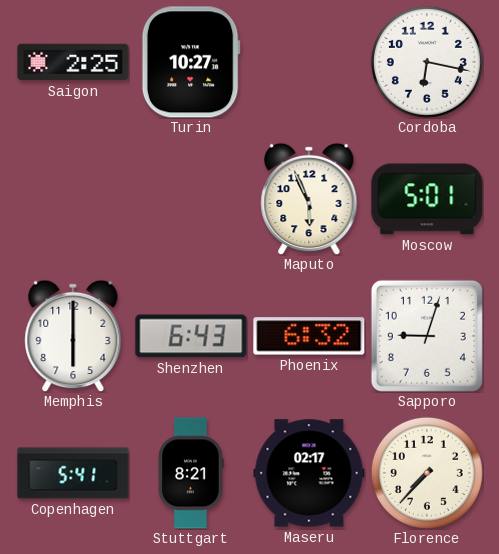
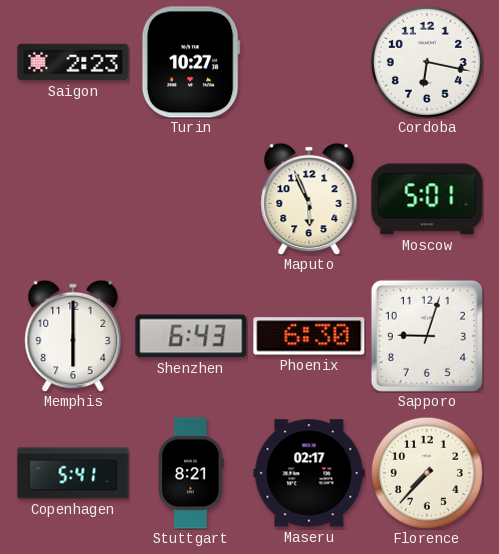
Saigon: 2:25 -> 2:23
Phoenix: 6:32 -> 6:30
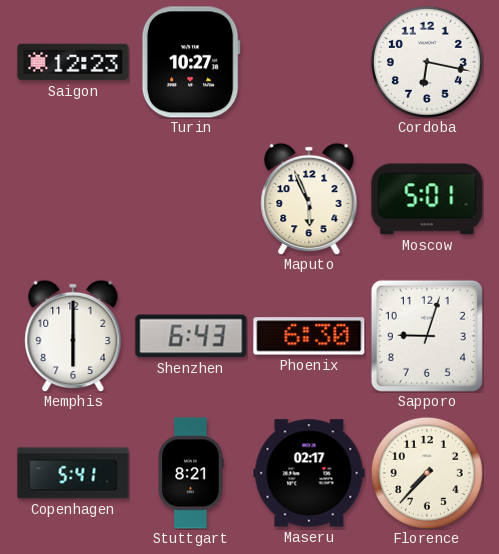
Saigon: 2:23 -> 12:23
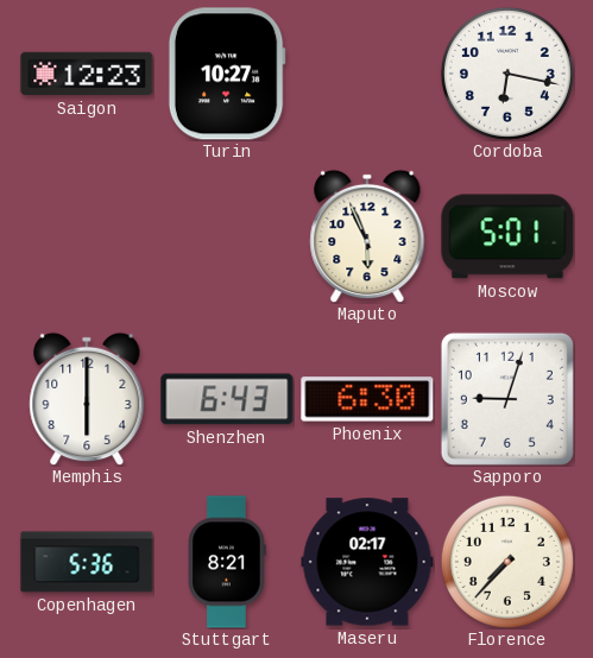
Copenhagen: 5:41 -> 5:36
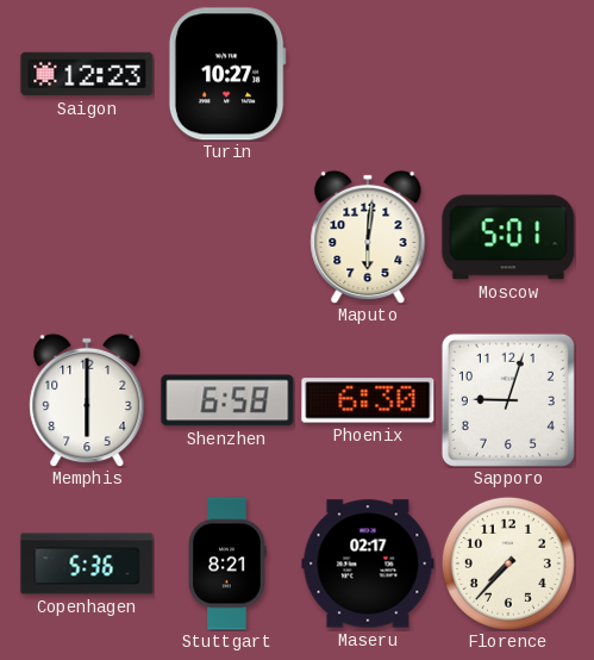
Cordoba: 6:17 -> none
Maputo: 5:56 -> 6:01
Shenzhen: 6:43 -> 6:58
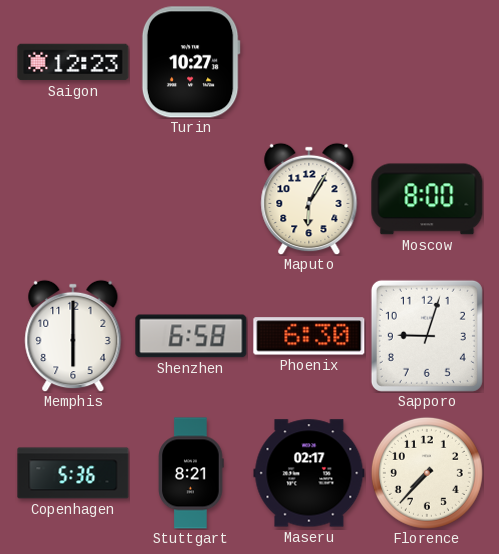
Maputo: 6:01 -> 6:05
Moscow: 5:01 -> 8:00
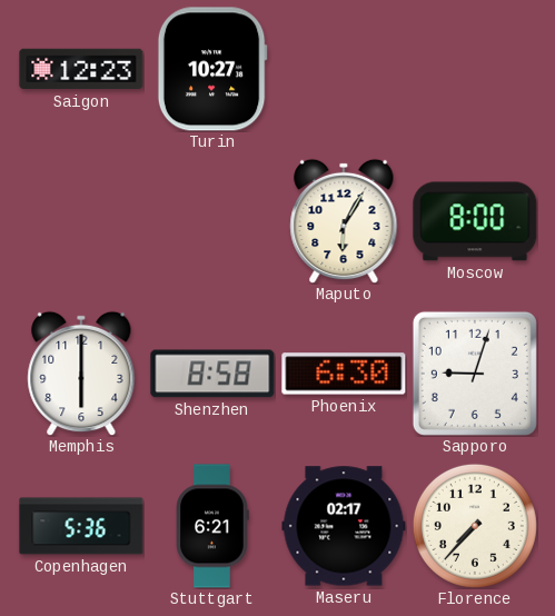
Shenzhen: 6:58 -> 8:58
Stuttgart: 8:21 -> 6:21
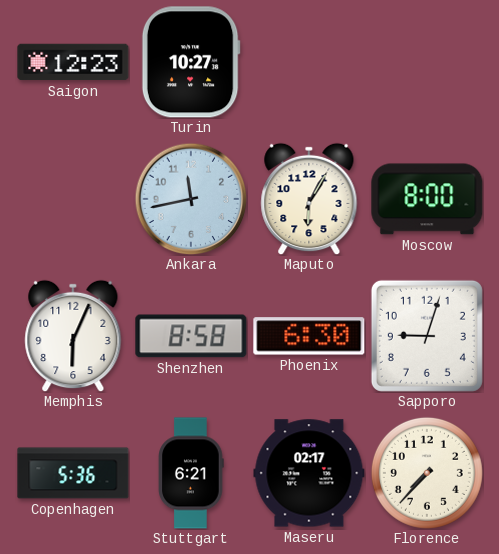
Ankara: none -> 11:43
Memphis: 6:00 -> 6:04
